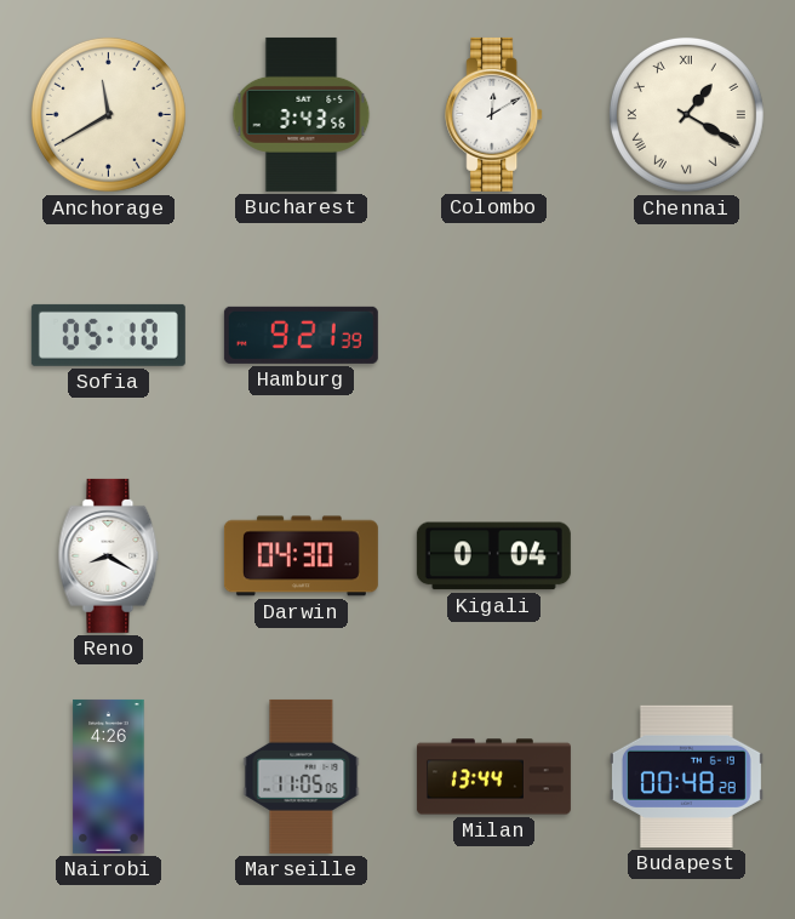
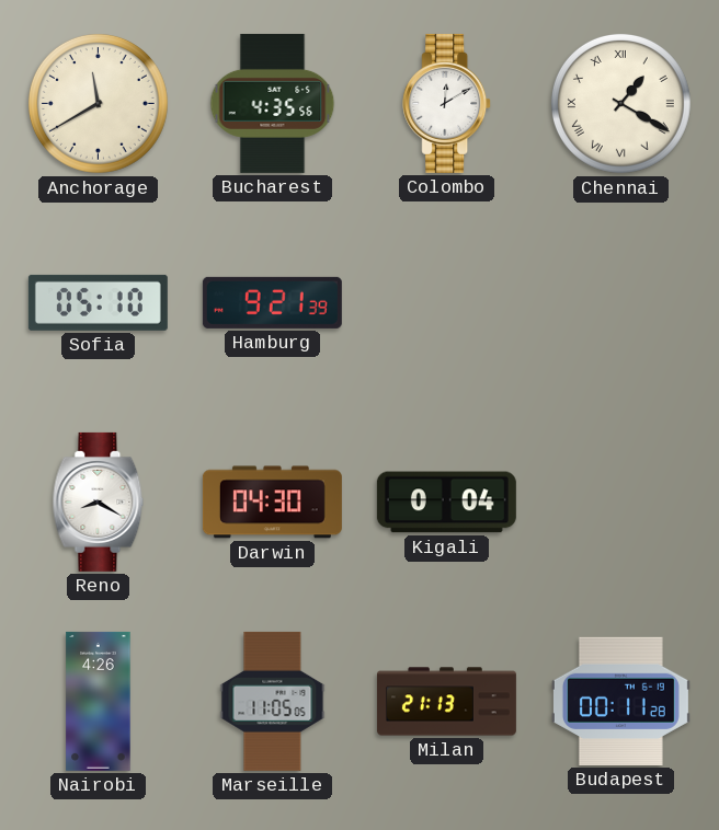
Bucharest: 3:43 -> 4:35
Milan: 13:44 -> 21:13
Budapest: 00:48 -> 00:11
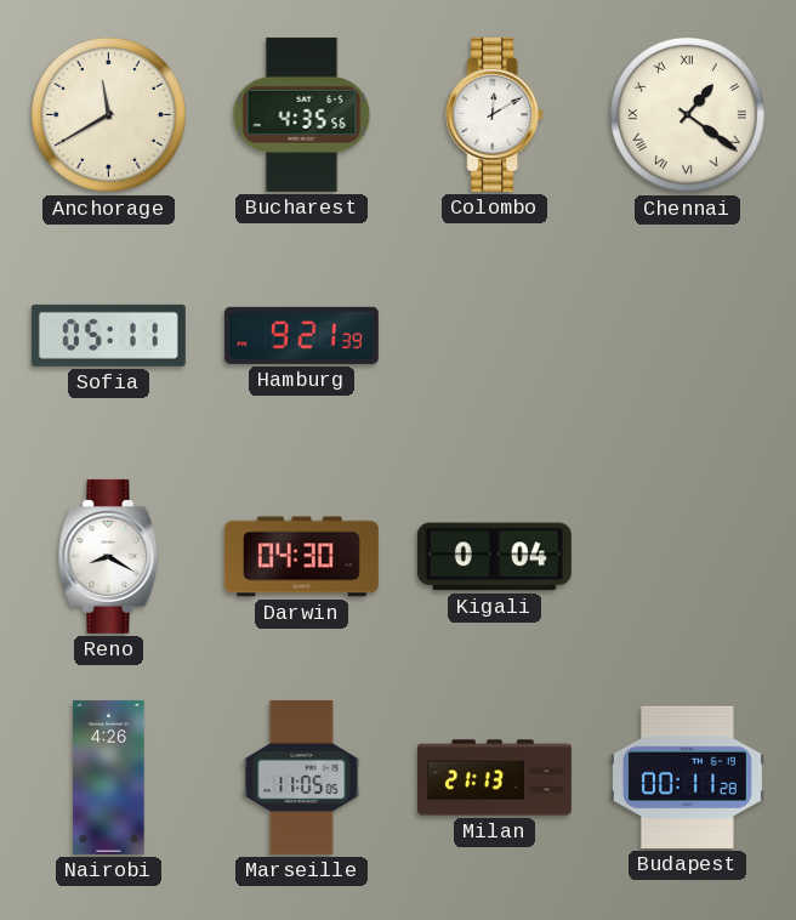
Chennai: 1:20 -> 1:21
Sofia: 05:10 -> 05:11
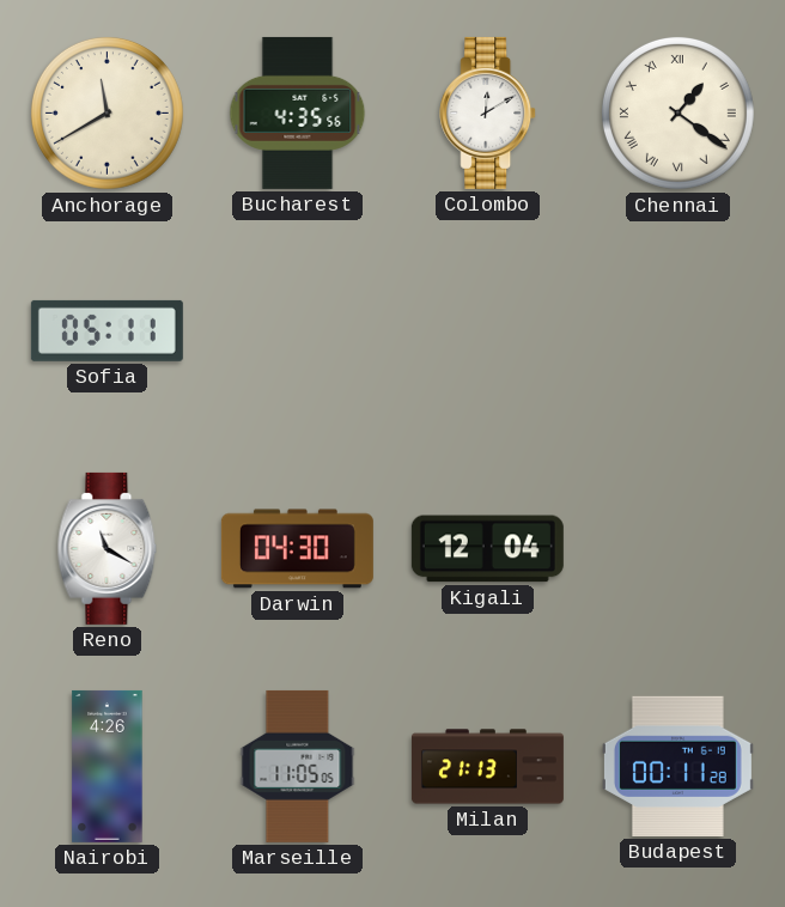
Hamburg: 9:21 -> none
Reno: 8:20 -> 11:20
Kigali: 0:04 -> 12:04
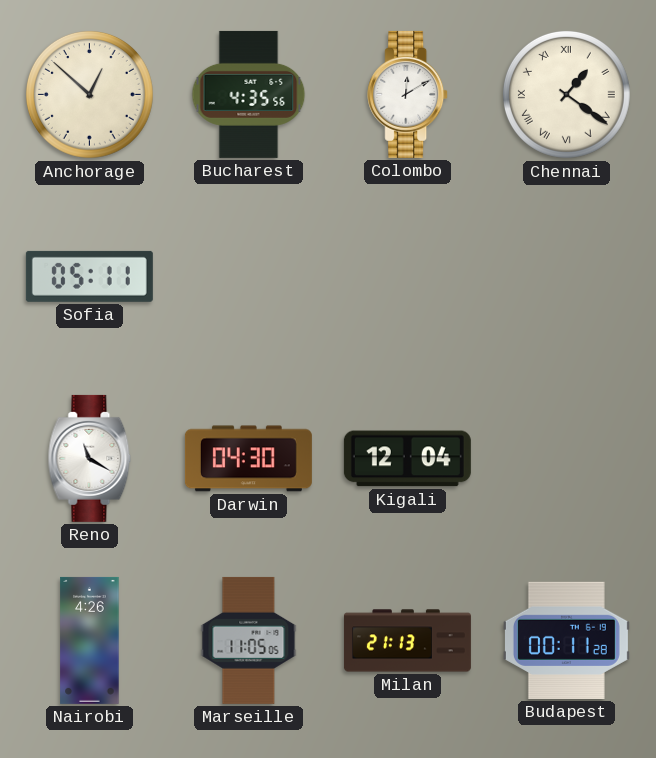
Anchorage: 11:40 -> 12:52
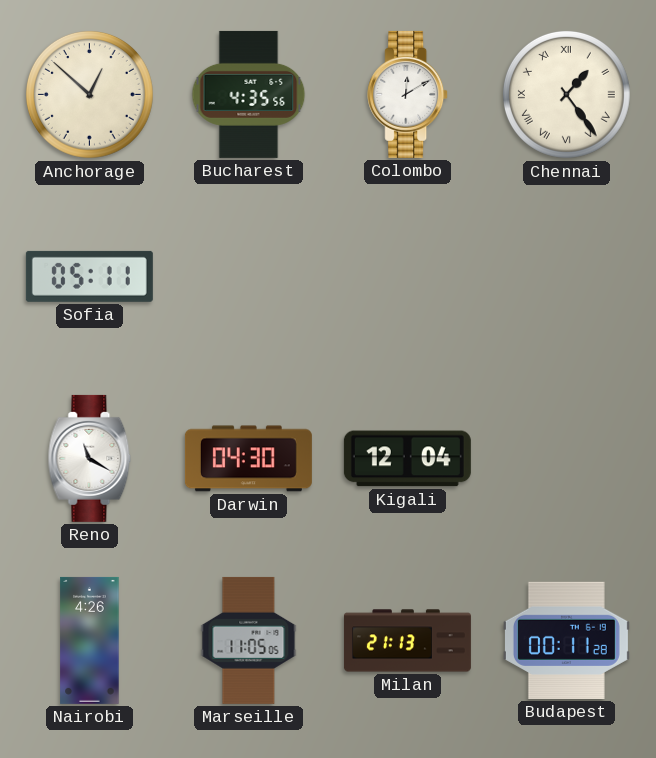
Chennai: 1:21 -> 1:24
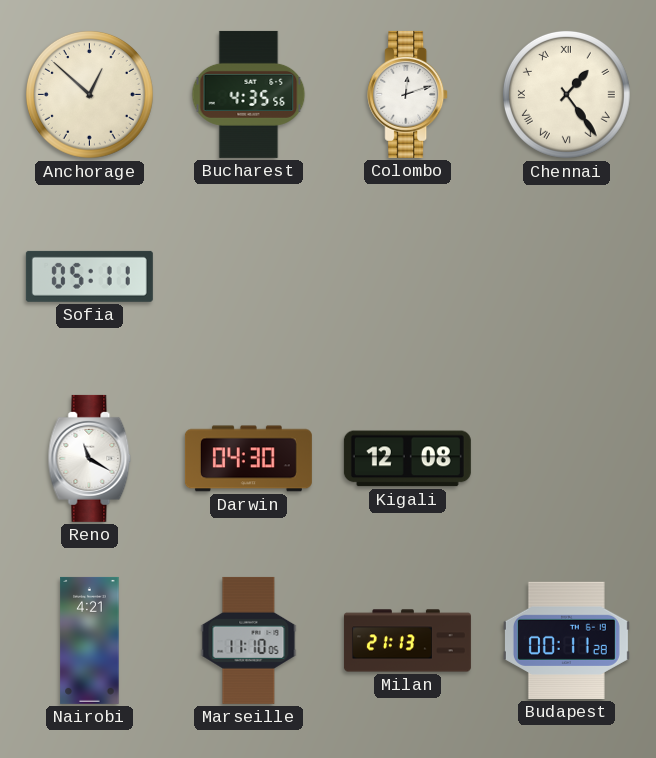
Colombo: 12:10 -> 12:12
Kigali: 12:04 -> 12:08
Nairobi: 4:26 -> 4:21
Marseille: 11:05 -> 11:10
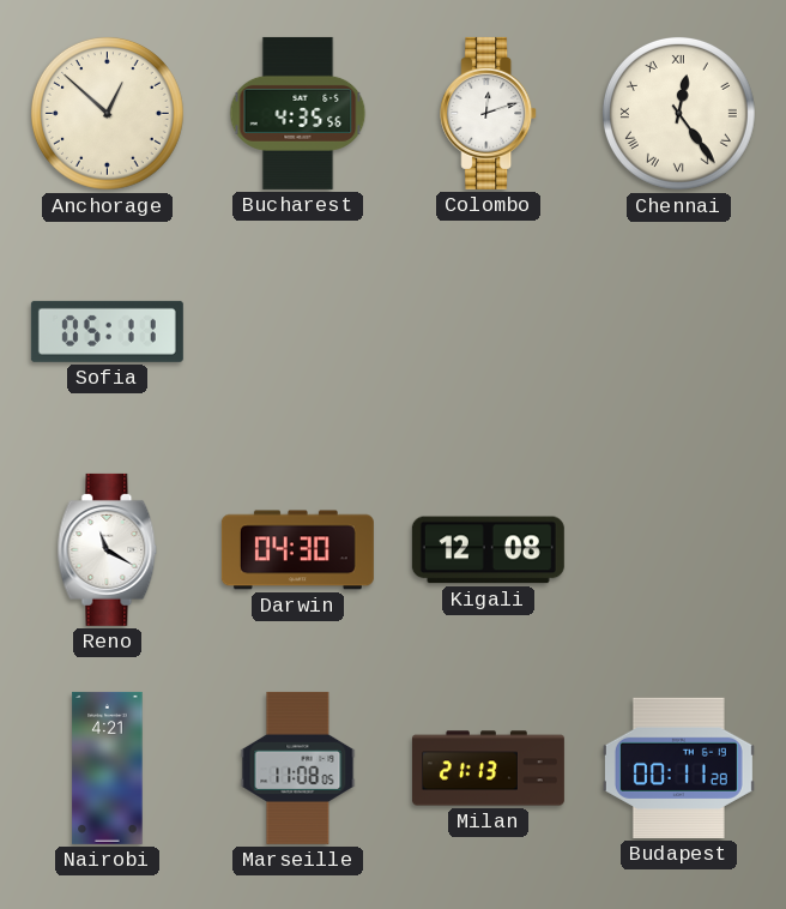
Chennai: 1:24 -> 12:24
Marseille: 11:10 -> 11:08
